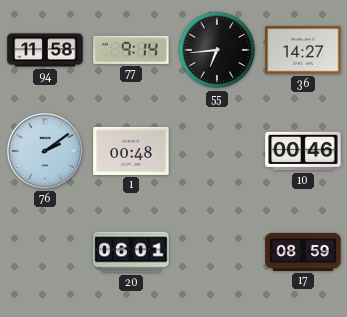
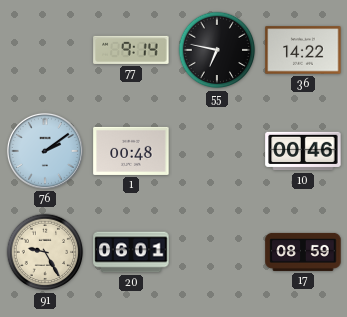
94: 11:58 -> none
55: 6:44 -> 6:47
36: 14:27 -> 14:22
91: none -> 9:25
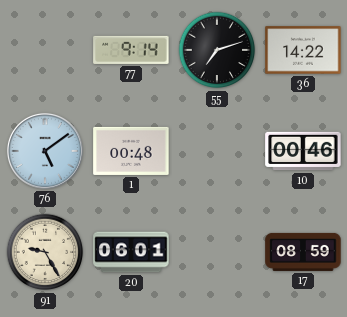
55: 6:47 -> 7:12
76: 2:09 -> 5:09
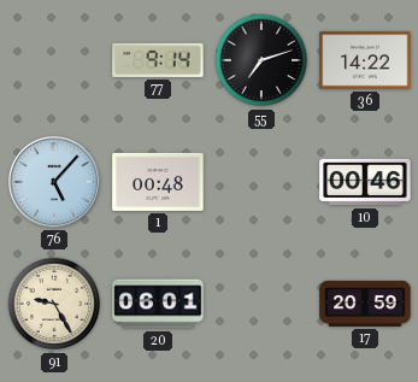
76: 5:09 -> 5:07
17: 08:59 -> 20:59
